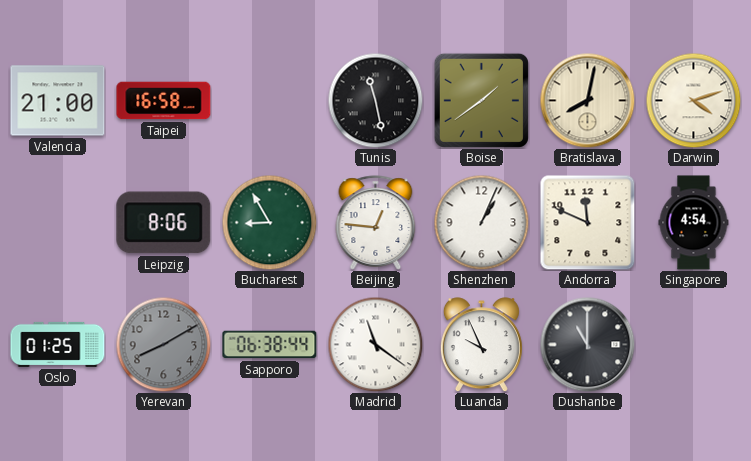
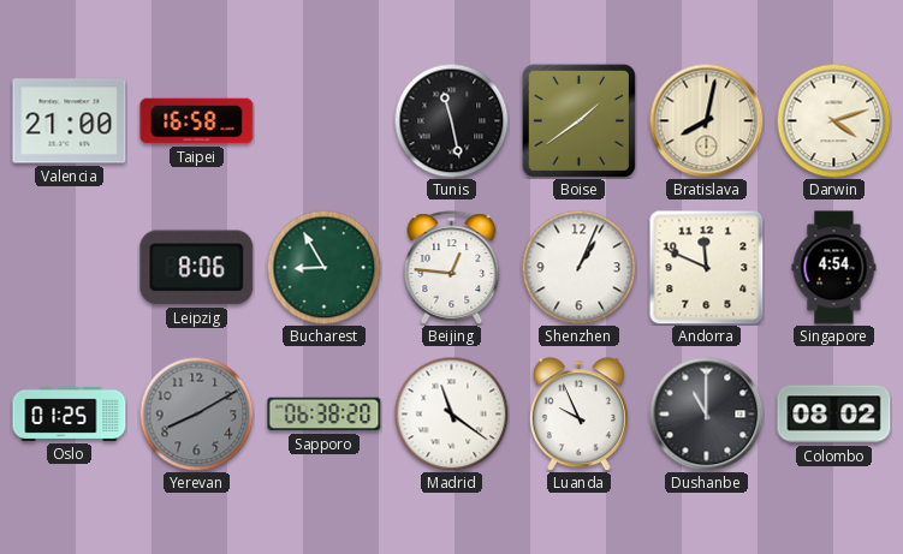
Sapporo: 06:38:44 -> 06:38:20
Colombo: none -> 08:02
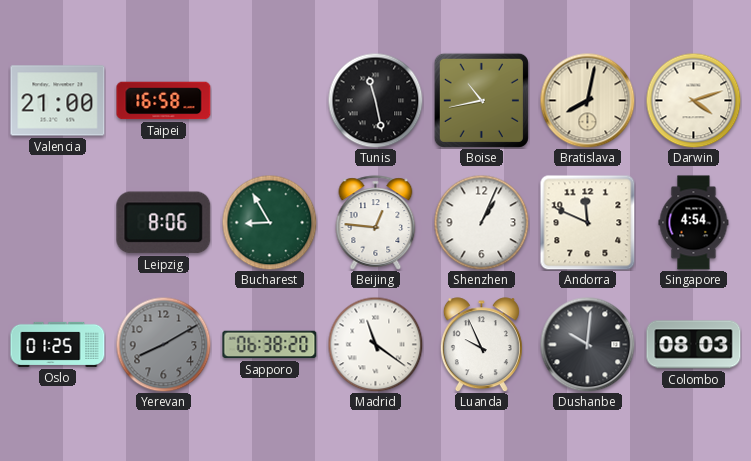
Boise: 1:39 -> 10:43
Dushanbe: 11:00 -> 10:01
Colombo: 08:02 -> 08:03
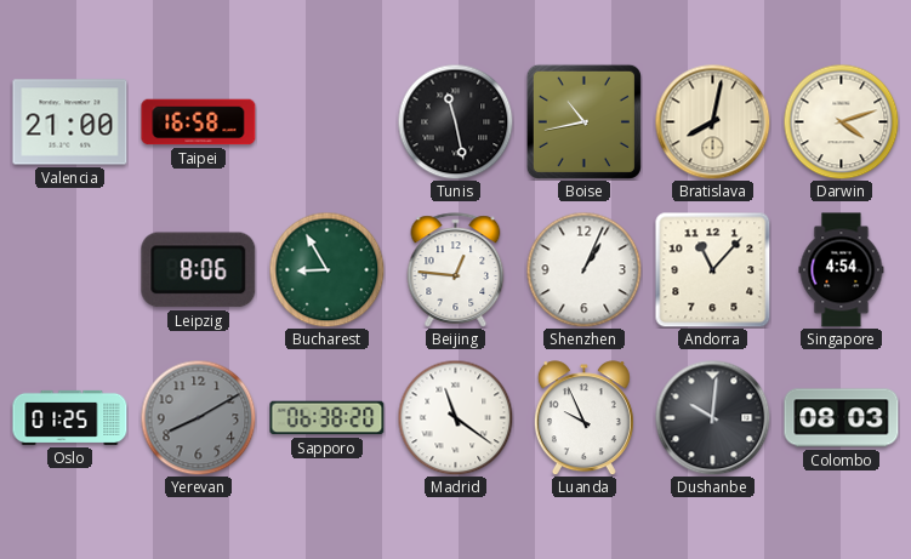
Andorra: 11:49 -> 11:07
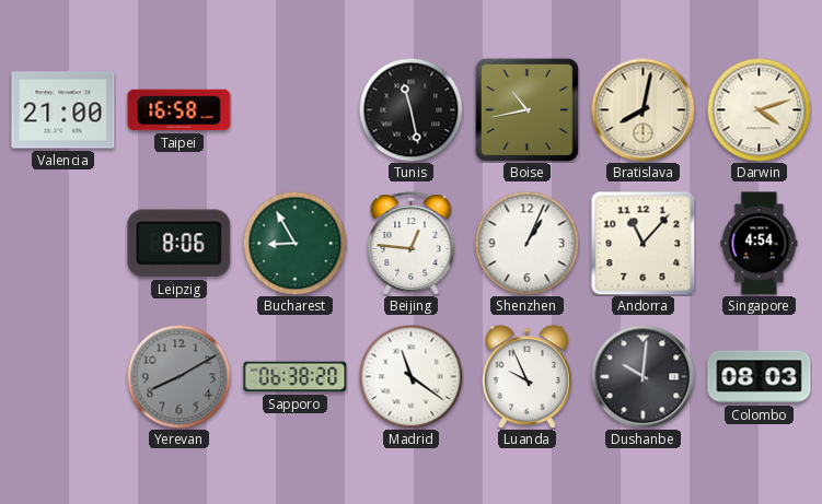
Oslo: 01:25 -> none
